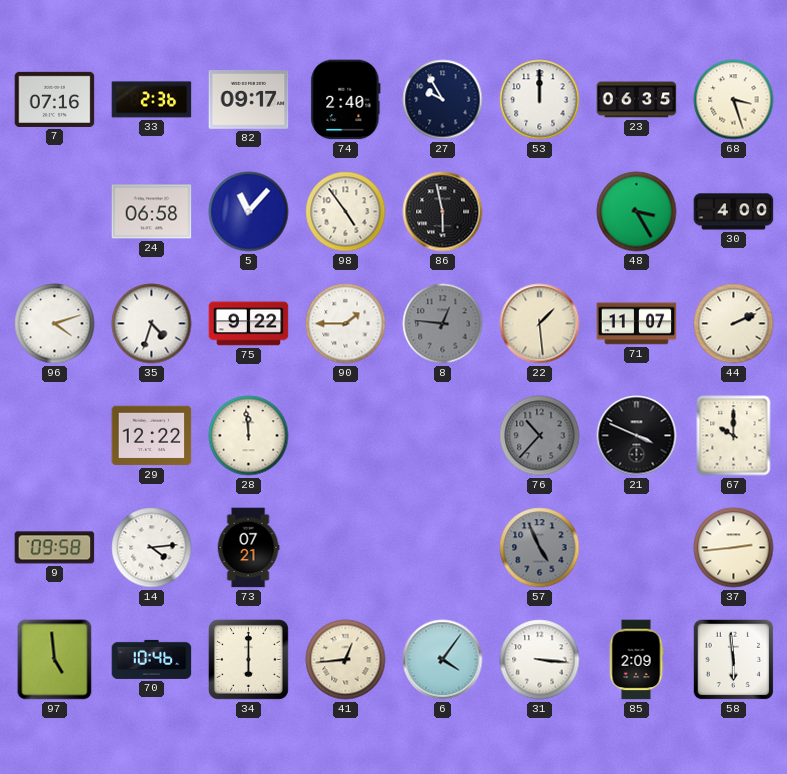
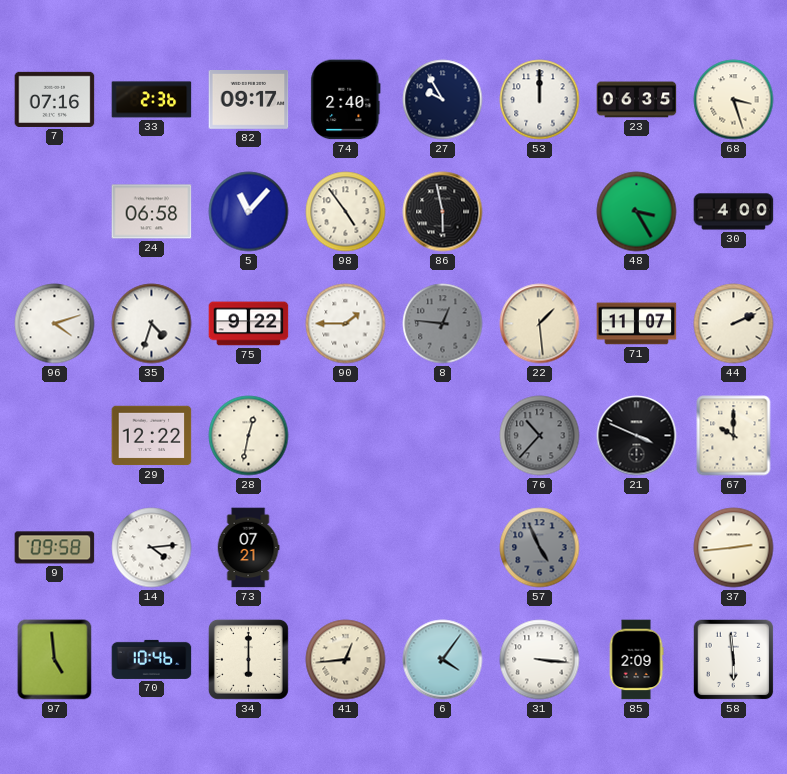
28: 11:59 -> 12:32
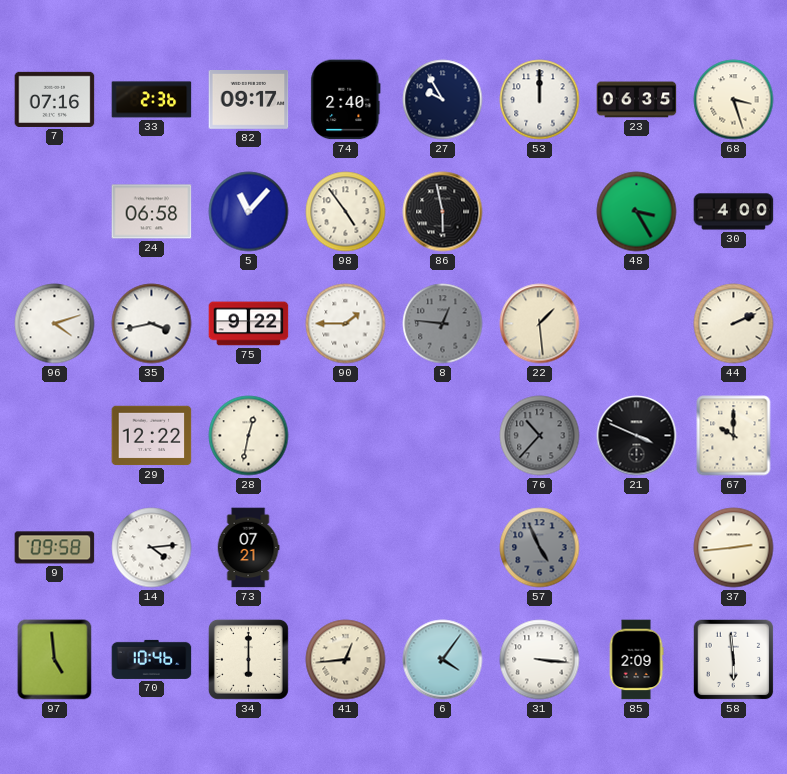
35: 4:33 -> 3:43
71: 11:07 -> none
